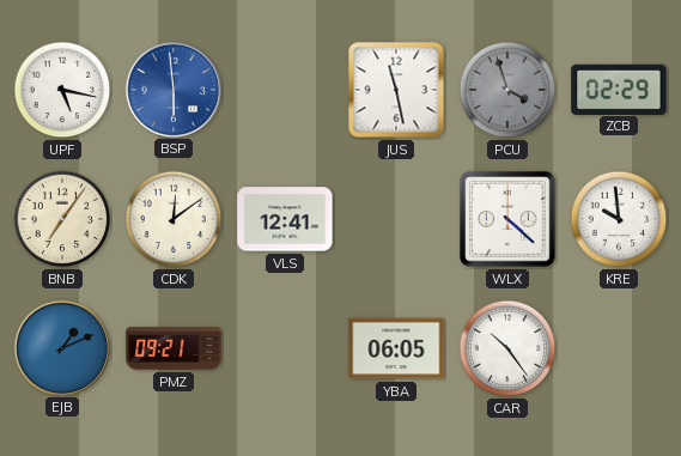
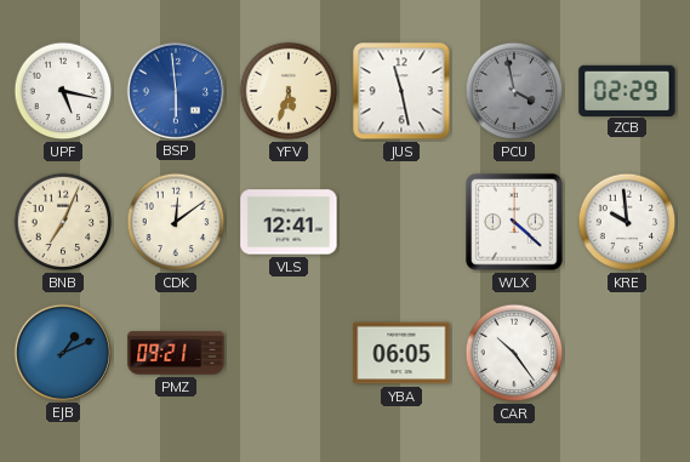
YFV: none -> 5:33
PCU: 3:57 -> 3:58
BNB: 7:06 -> 7:04
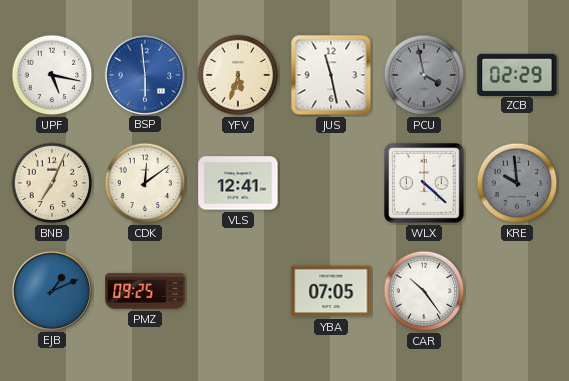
KRE dial: white -> grey
PMZ: 09:21 -> 09:25
YBA: 06:05 -> 07:05
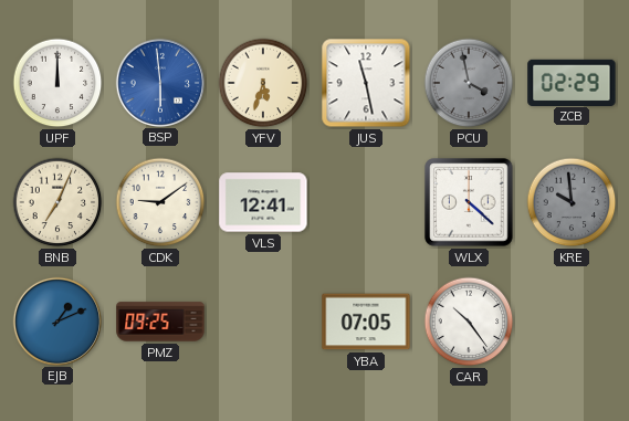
UPF: 5:17 -> 12:00
CDK: 12:09 -> 9:09
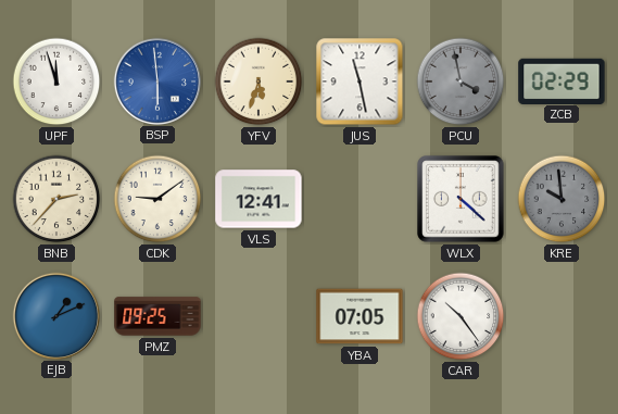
UPF: 12:00 -> 11:57
BNB: 7:04 -> 2:37
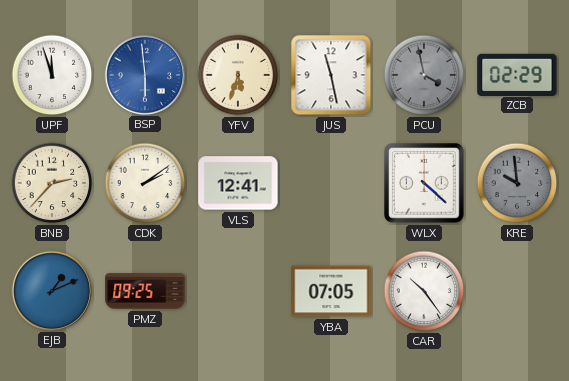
CDK: 9:09 -> 2:09
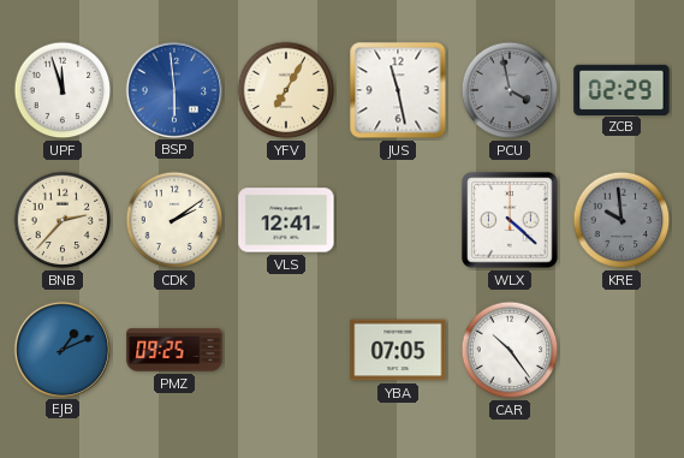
YFV: 5:33 -> 7:05
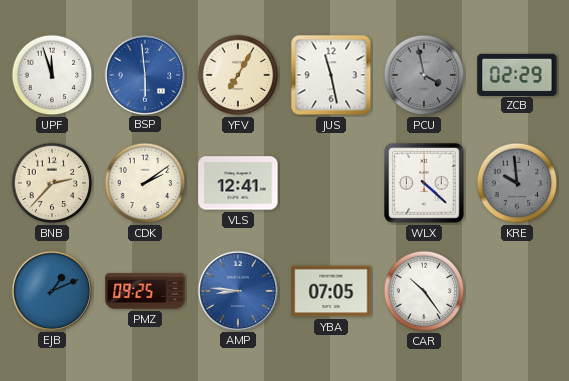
AMP: none -> 8:46
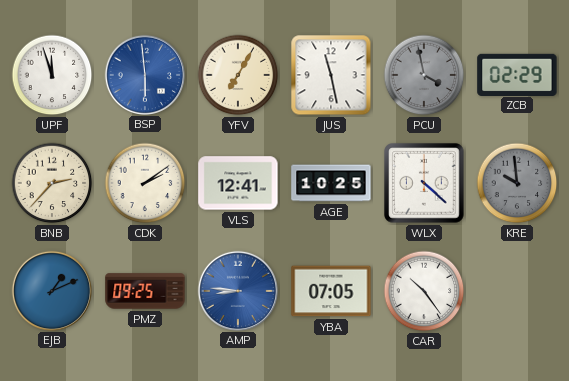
AGE: none -> 10:25
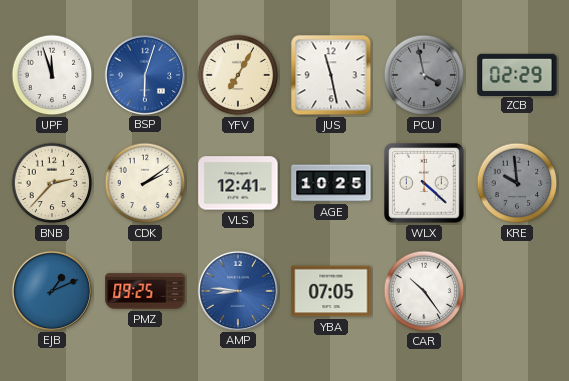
BSP: 5:59 -> 6:03
